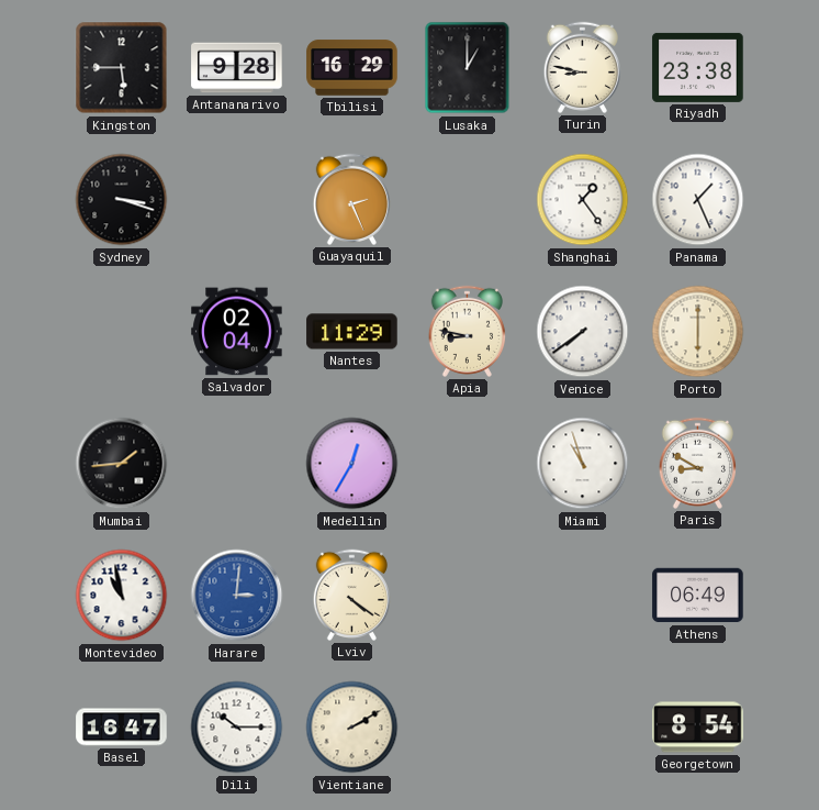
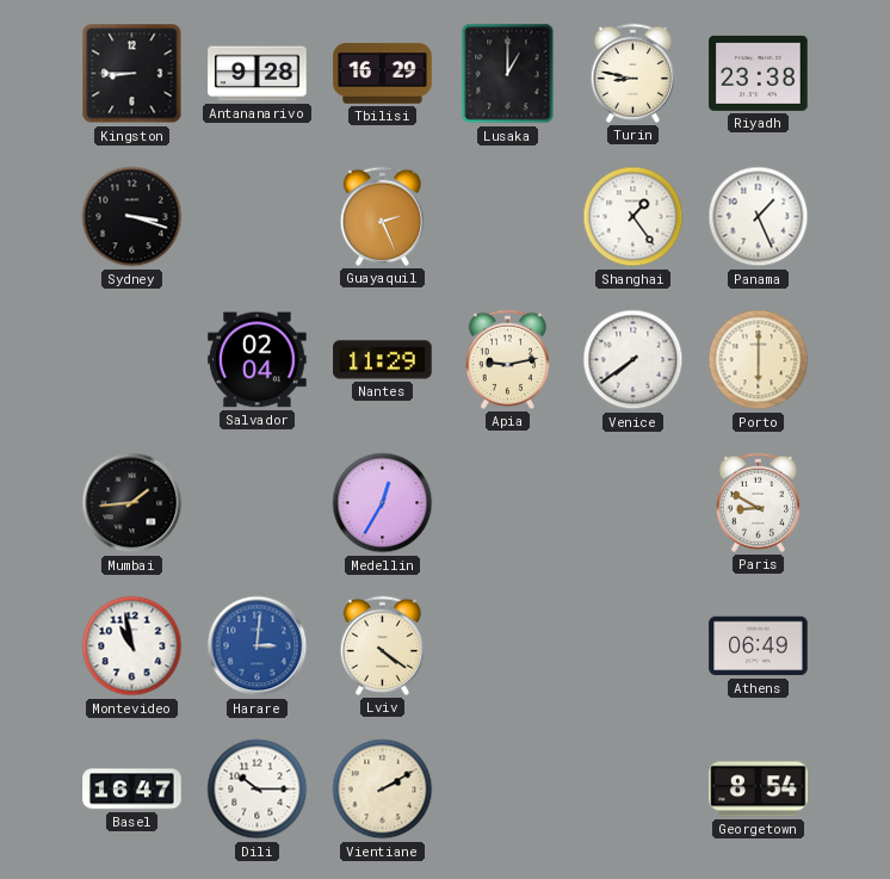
Kingston: 5:45 -> 8:45
Apia: 8:47 -> 9:13
Miami: 10:57 -> none
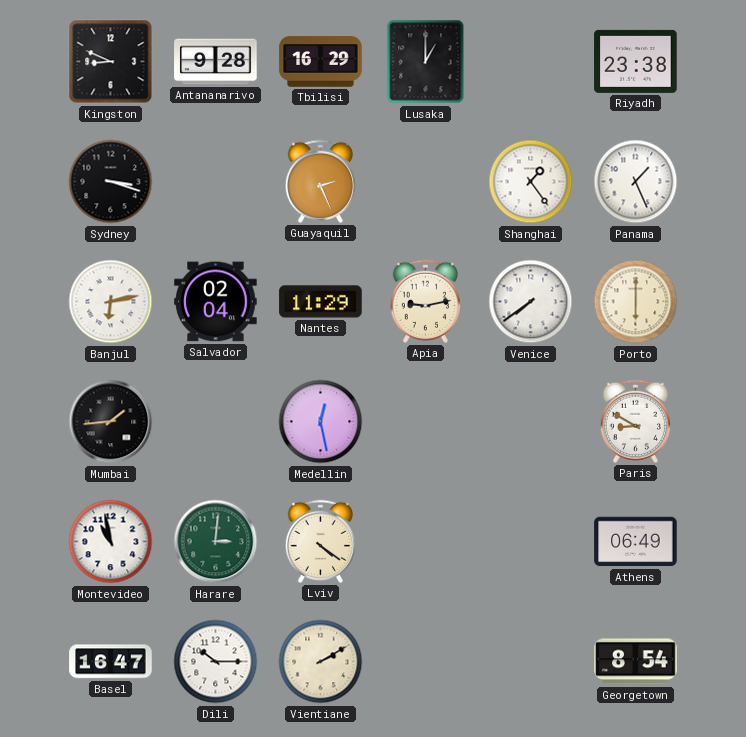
Kingston: 8:45 -> 8:49
Turin: 8:47 -> none
Banjul: none -> 6:13
Medellin: 12:35 -> 12:28
Harare dial: blue -> green
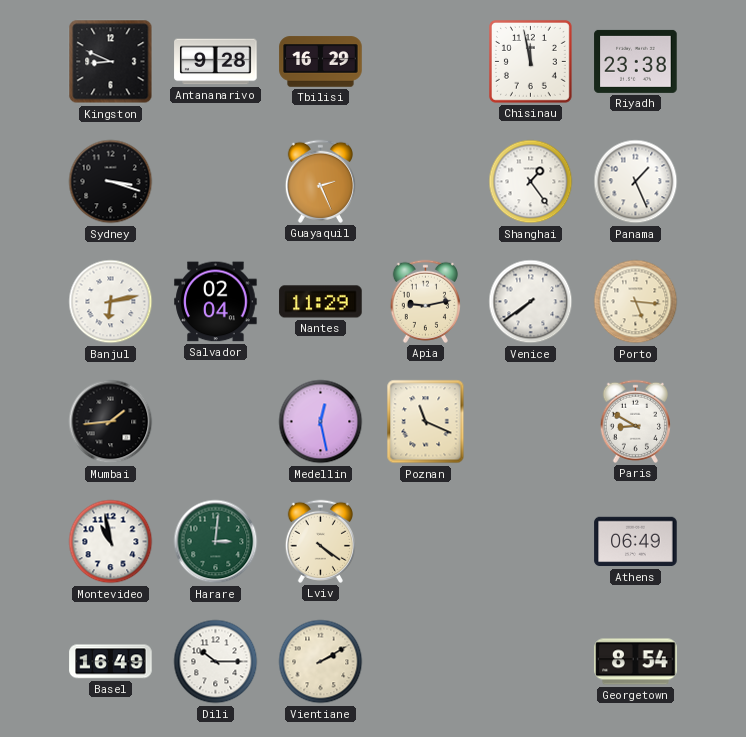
Lusaka: 1:00 -> none
Chisinau: none -> 11:58
Porto: 6:00 -> 5:16
Poznan: none -> 11:19
Basel: 16:47 -> 16:49
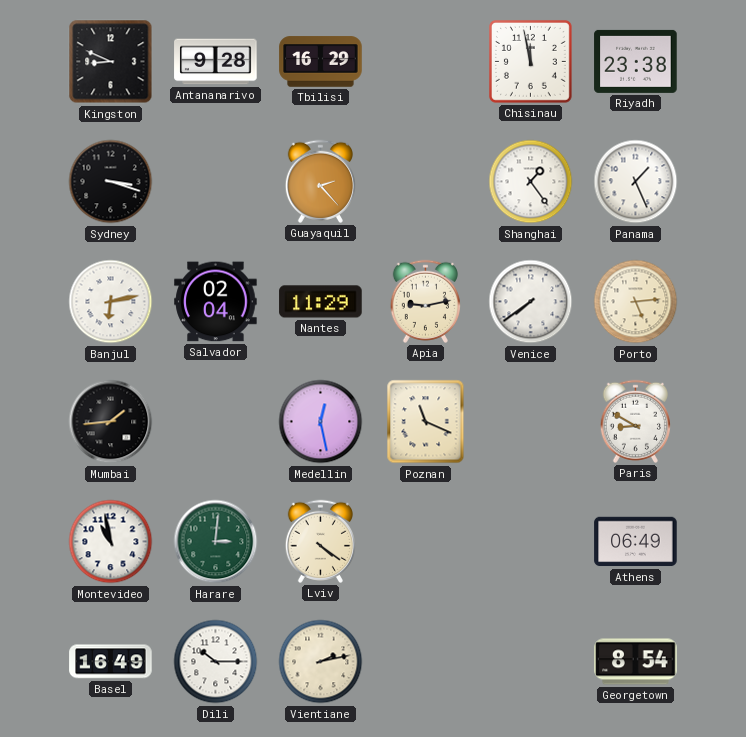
Guayaquil: 2:26 -> 2:23
Porto: 5:16 -> 5:14
Vientiane: 2:10 -> 2:13
